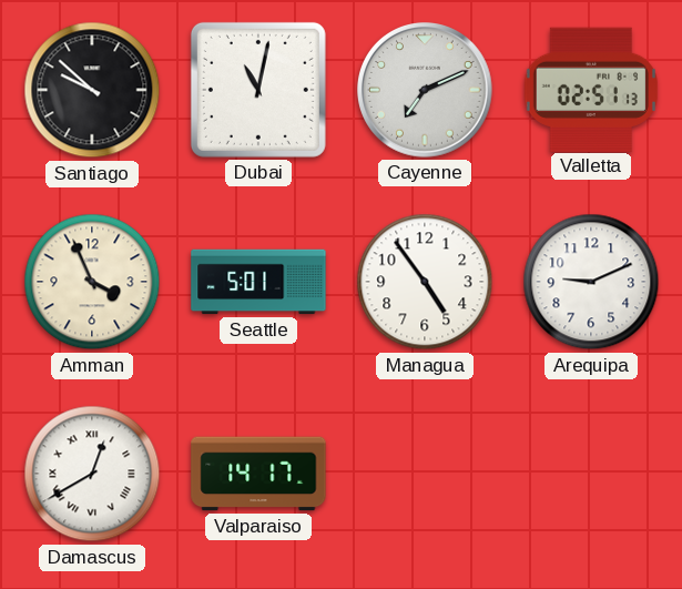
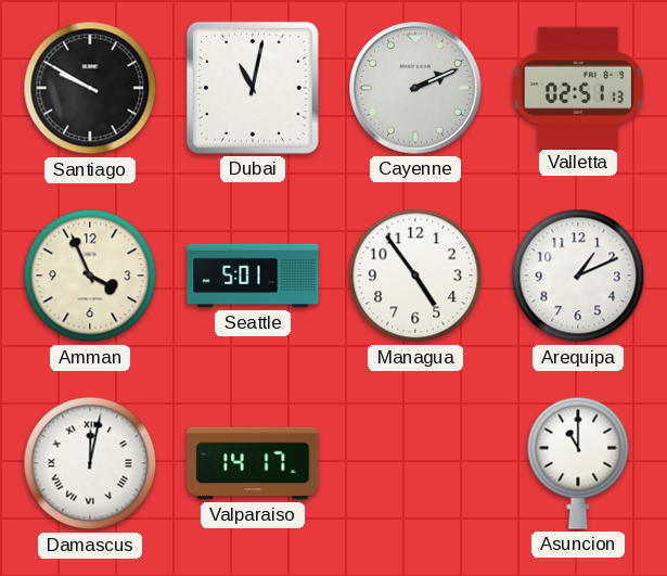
Santiago: 9:52 -> 9:50
Cayenne: 7:11 -> 2:11
Arequipa: 9:11 -> 1:11
Damascus: 12:40 -> 12:02
Asuncion: none -> 11:00
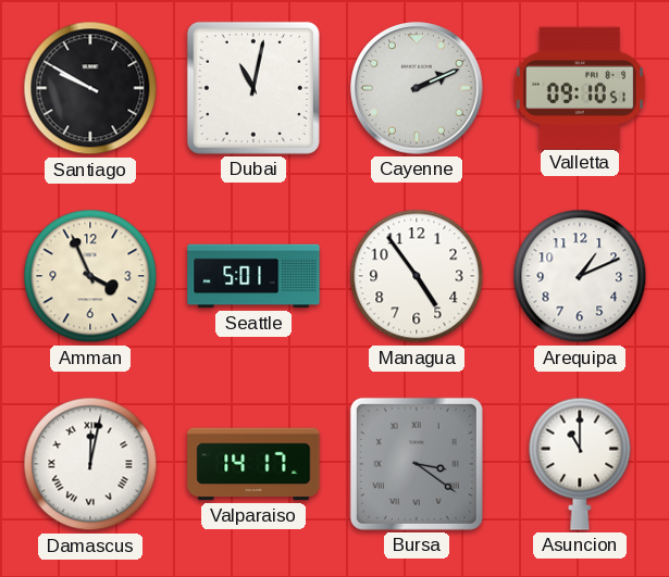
Valletta: 02:51 -> 09:10
Bursa: none -> 3:21
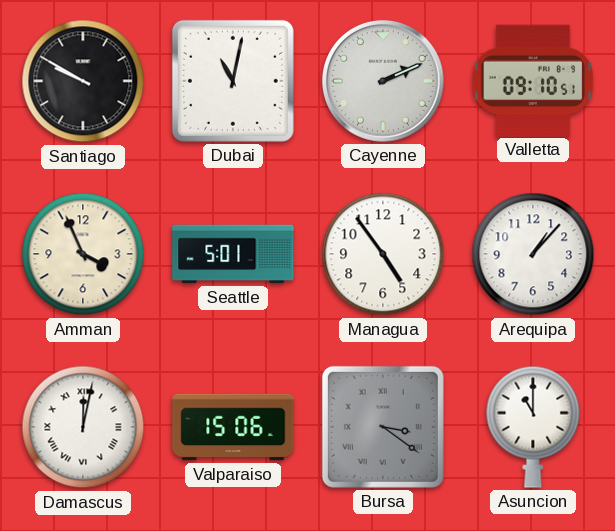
Arequipa: 1:11 -> 1:07
Valparaiso: 14:17 -> 15:06
